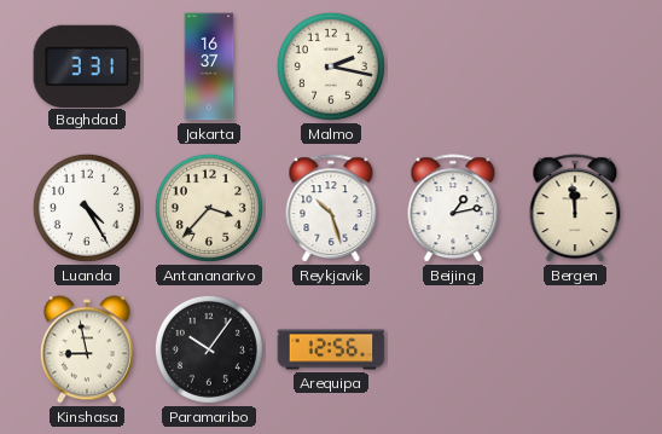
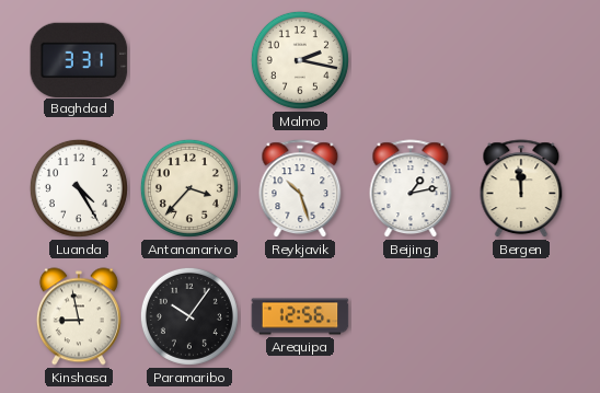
Jakarta: 16:37 -> none
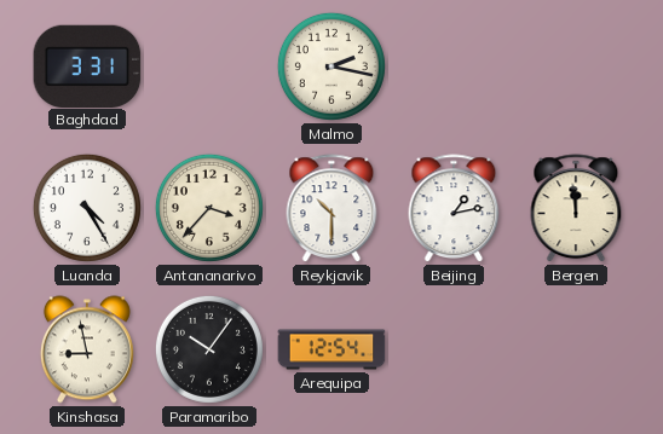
Reykjavik: 10:27 -> 10:30
Arequipa: 12:56 -> 12:54
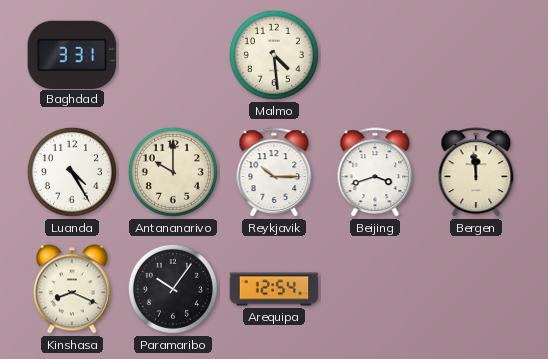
Malmo: 2:17 -> 4:29
Antananarivo: 3:37 -> 10:00
Reykjavik: 10:30 -> 10:15
Beijing: 1:13 -> 3:42
Kinshasa: 8:58 -> 8:19
